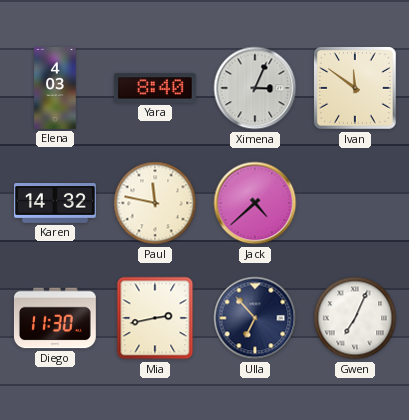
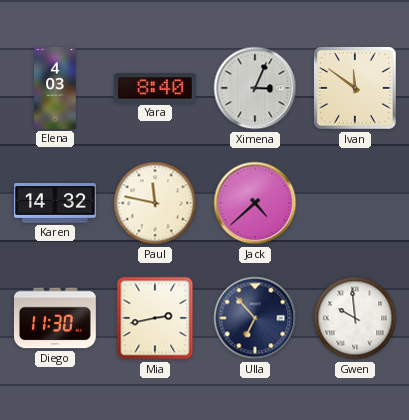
Gwen: 7:04 -> 9:59
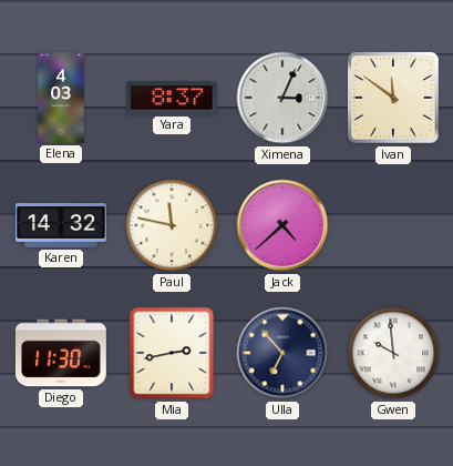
Yara: 8:40 -> 8:37
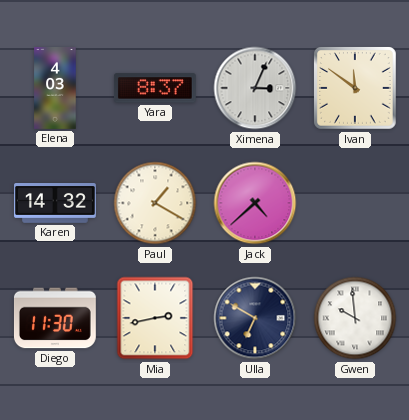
Paul: 11:47 -> 1:20
Ulla: 6:53 -> 6:50
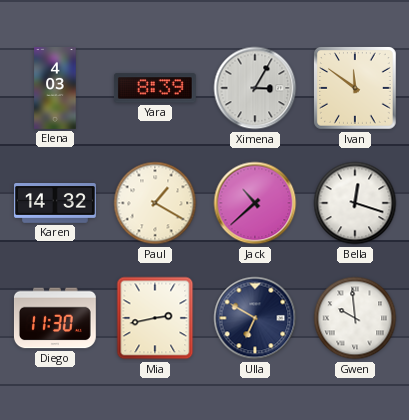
Yara: 8:37 -> 8:39
Ximena: 3:04 -> 3:05
Jack: 4:38 -> 10:38
Bella: none -> 12:18
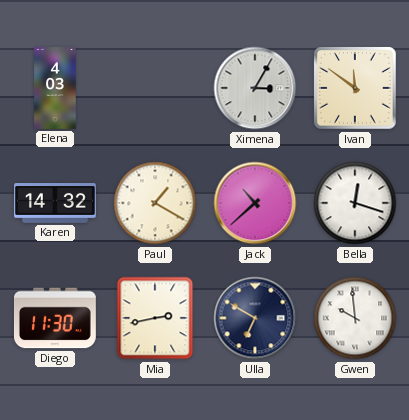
Yara: 8:39 -> none
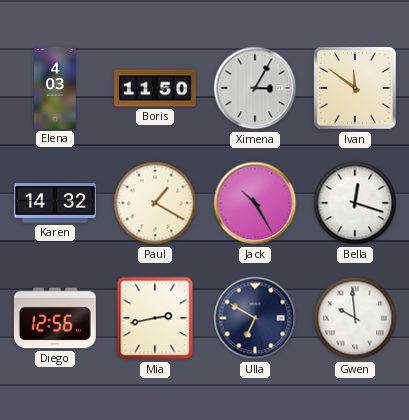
Boris: none -> 11:50
Jack: 10:38 -> 10:25
Diego: 11:30 -> 12:56
